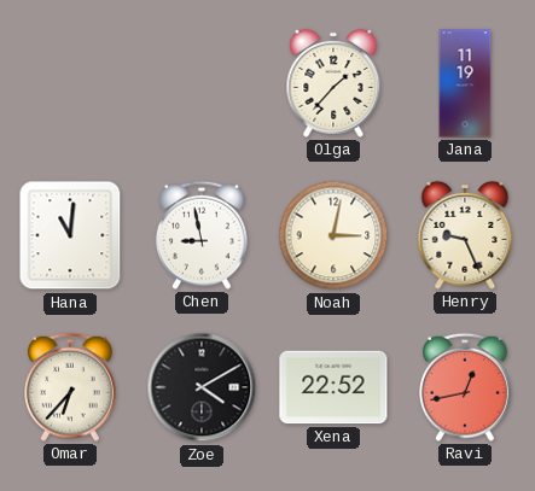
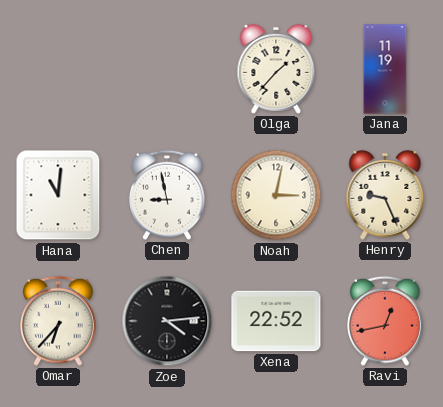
Zoe: 4:10 -> 4:14
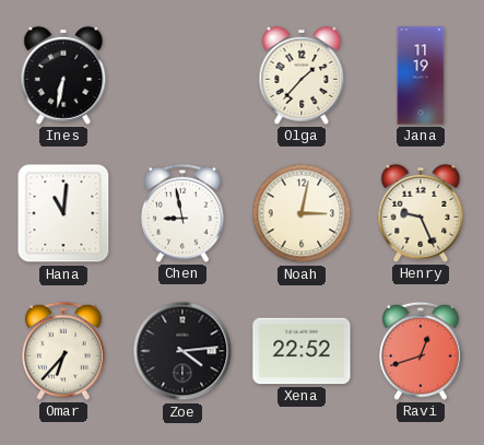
Ines: none -> 6:32
Ravi: 12:43 -> 12:42
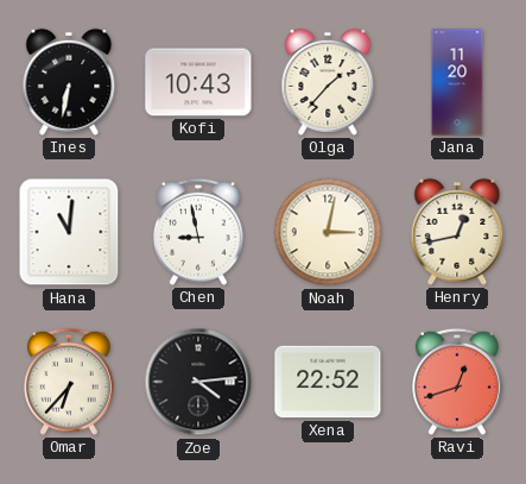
Kofi: none -> 10:43
Jana: 11:19 -> 11:20
Henry: 9:26 -> 12:43
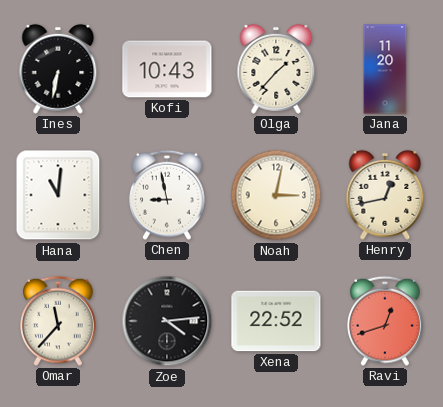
Omar: 6:37 -> 11:37
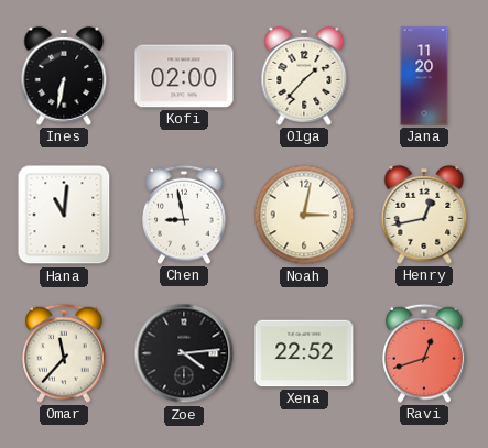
Kofi: 10:43 -> 02:00
